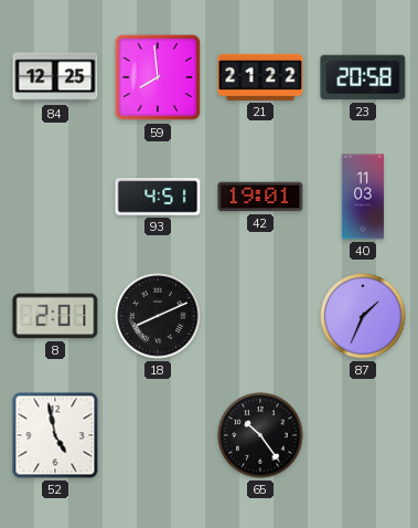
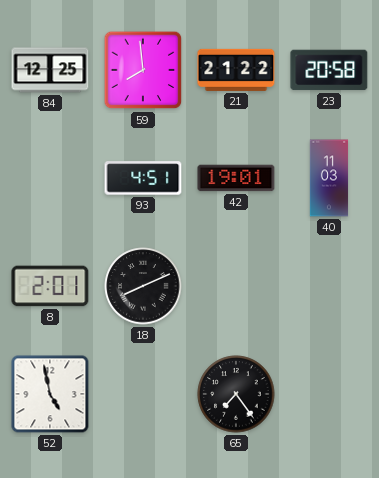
87: 1:34 -> none
65: 10:24 -> 7:24
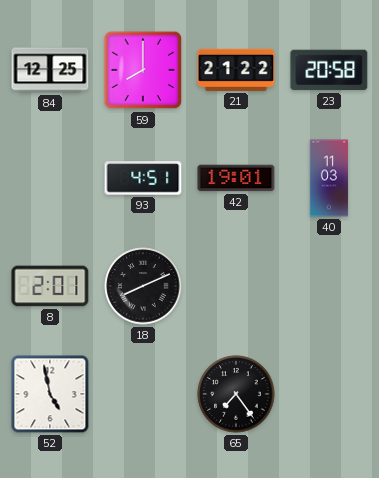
59: 7:59 -> 8:00
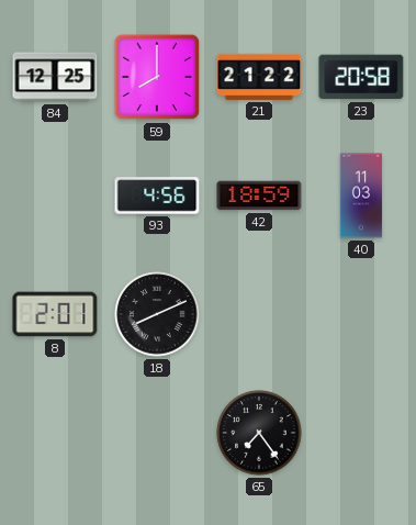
93: 4:51 -> 4:56
42: 19:01 -> 18:59
52: 4:58 -> none
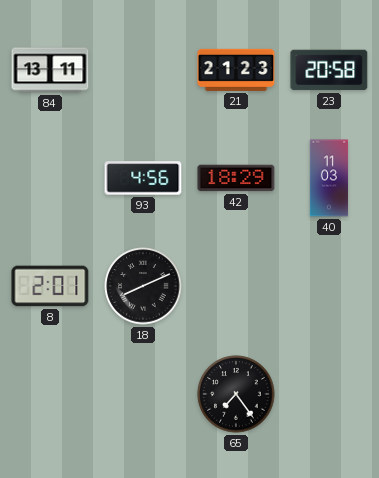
84: 12:25 -> 13:11
59: 8:00 -> none
21: 21:22 -> 21:23
42: 18:59 -> 18:29
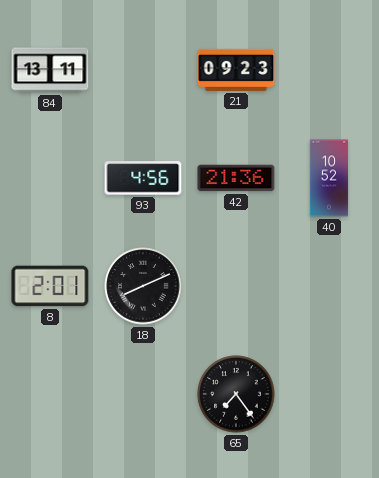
21: 21:23 -> 09:23
23: 20:58 -> none
42: 18:29 -> 21:36
40: 11:03 -> 10:52
